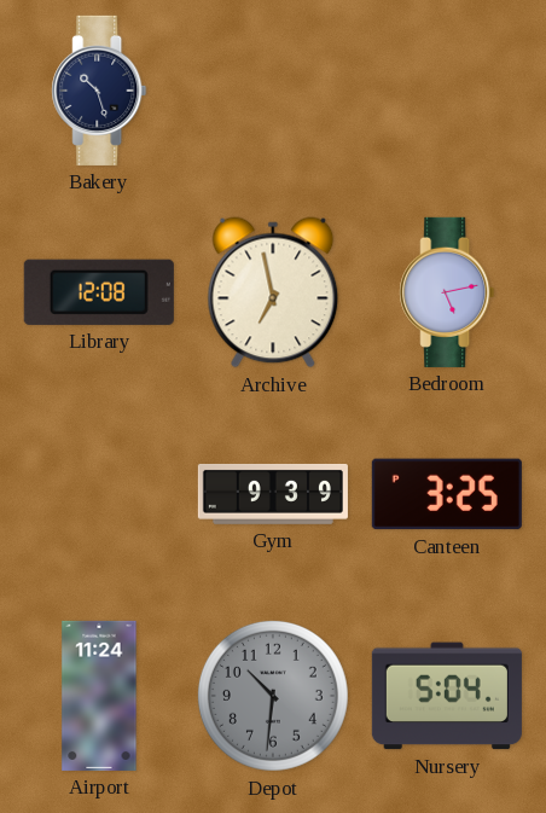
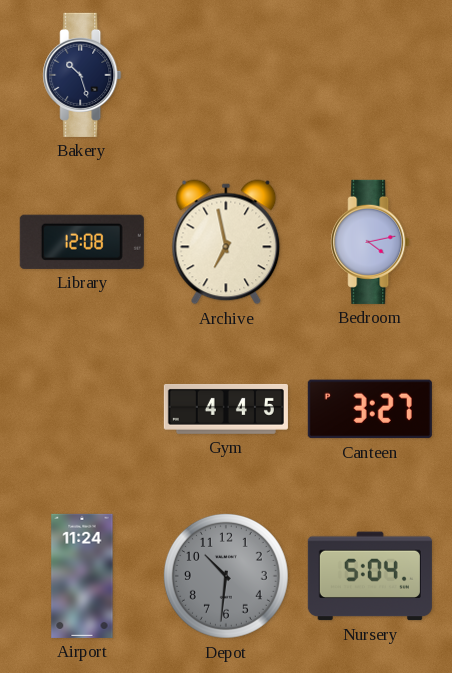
Bedroom: 5:13 -> 4:13
Gym: 9:39 -> 4:45
Canteen: 3:25 -> 3:27
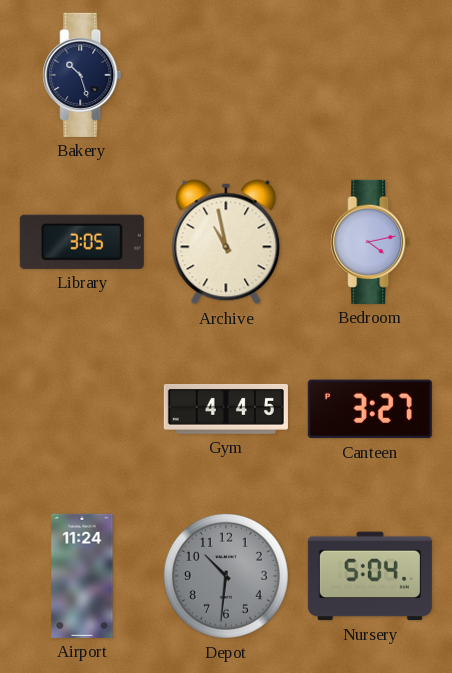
Library: 12:08 -> 3:05
Archive: 6:58 -> 10:58
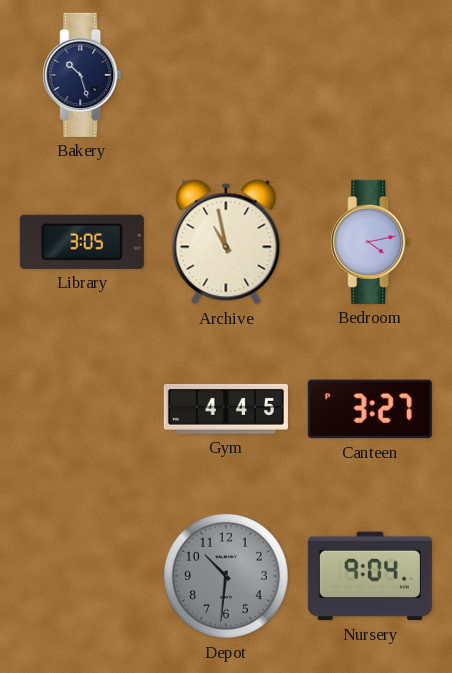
Airport: 11:24 -> none
Nursery: 5:04 -> 9:04
